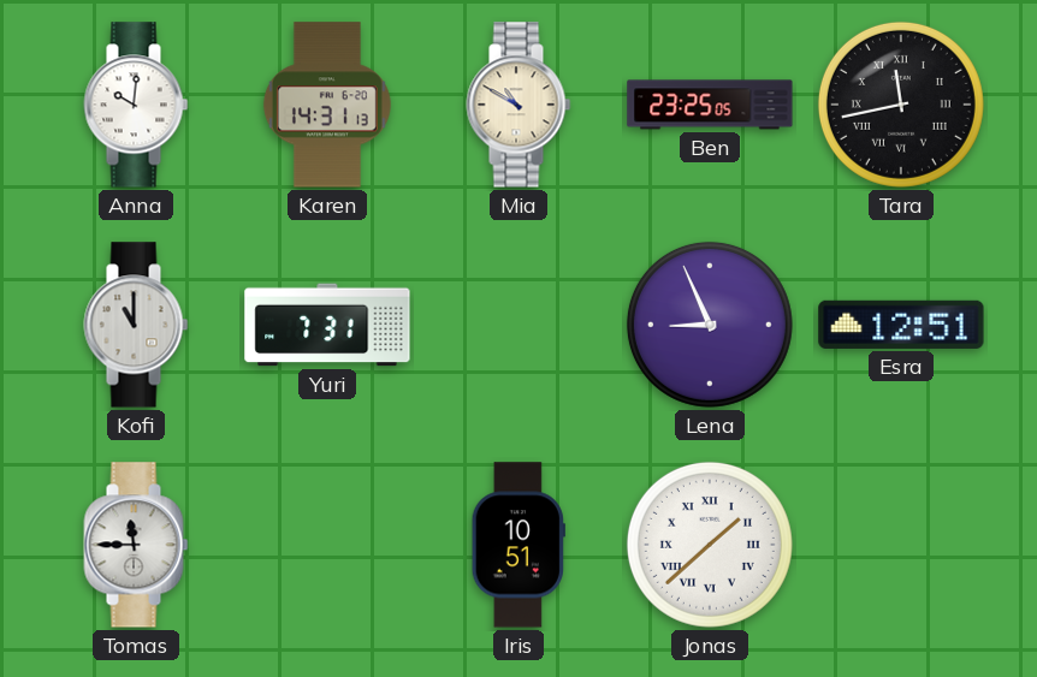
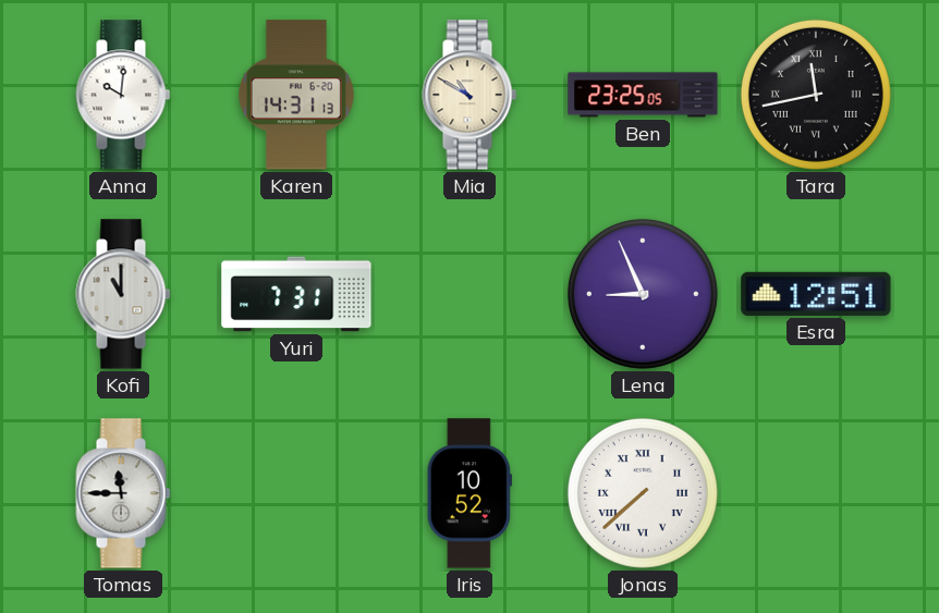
Iris: 10:51 -> 10:52
Jonas: 1:38 -> 7:38
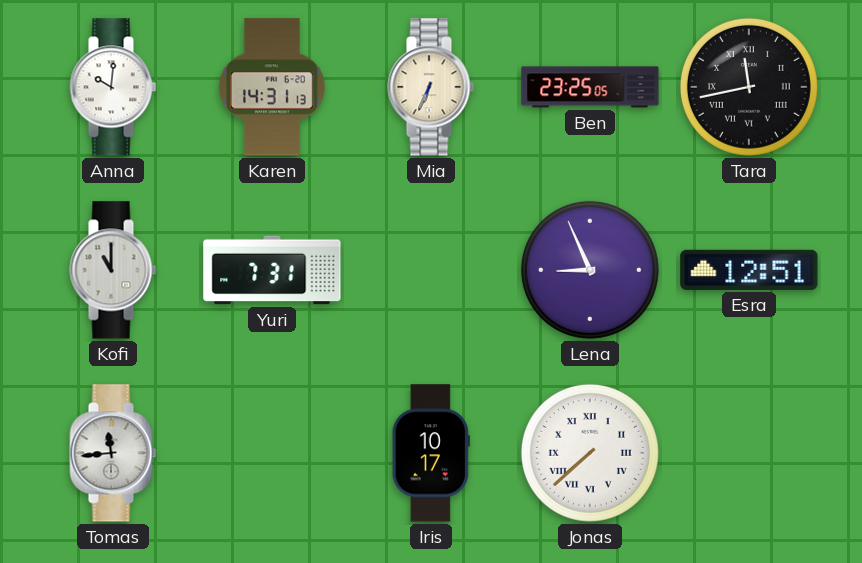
Mia: 10:50 -> 6:34
Tomas: 11:45 -> 11:44
Iris: 10:52 -> 10:17
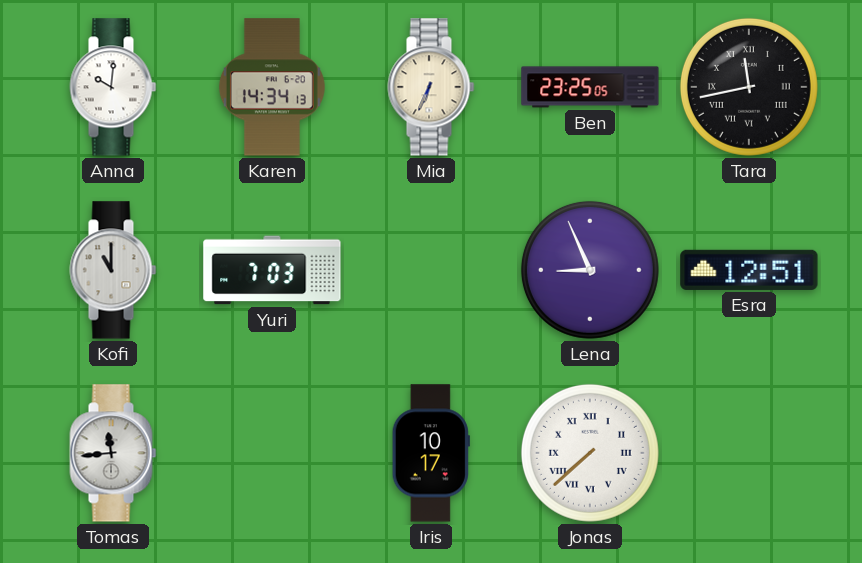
Karen: 14:31 -> 14:34
Yuri: 7:31 -> 7:03
